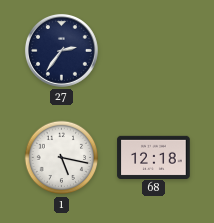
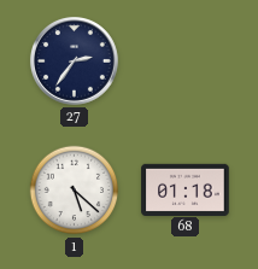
1: 5:17 -> 5:22
68: 12:18 -> 01:18
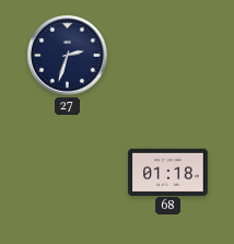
27: 2:36 -> 2:33
1: 5:22 -> none
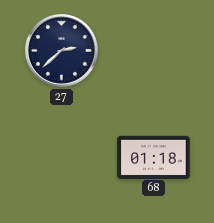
27: 2:33 -> 2:38
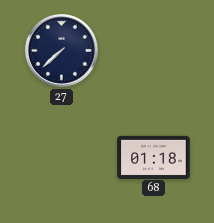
27: 2:38 -> 7:38
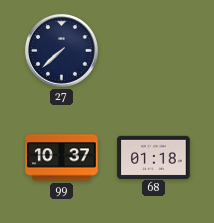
99: none -> 10:37
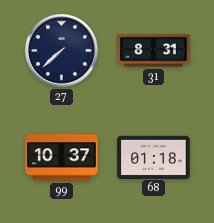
31: none -> 8:31
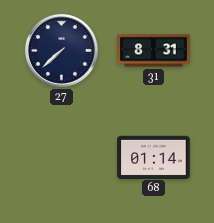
99: 10:37 -> none
68: 01:18 -> 01:14
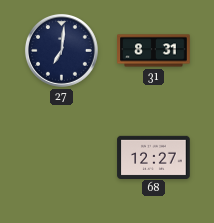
27: 7:38 -> 7:01
68: 01:14 -> 12:27
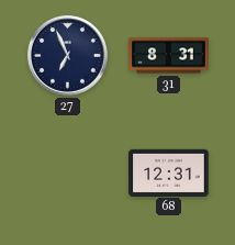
27: 7:01 -> 6:56
68: 12:27 -> 12:31
